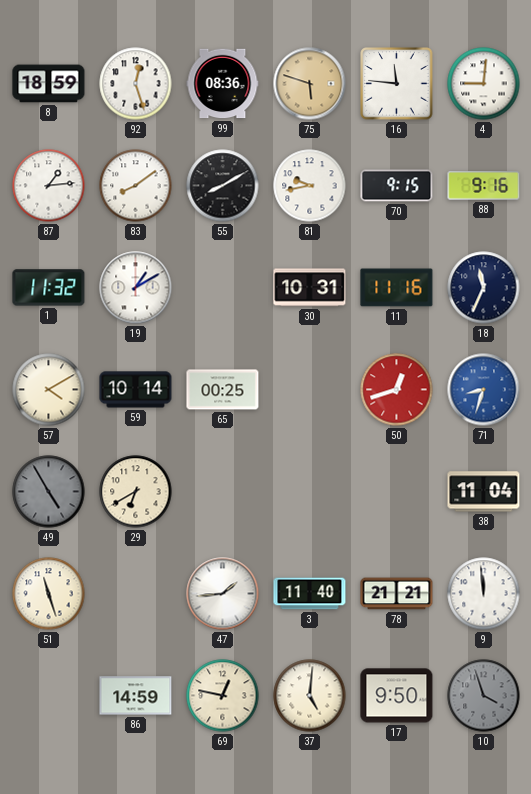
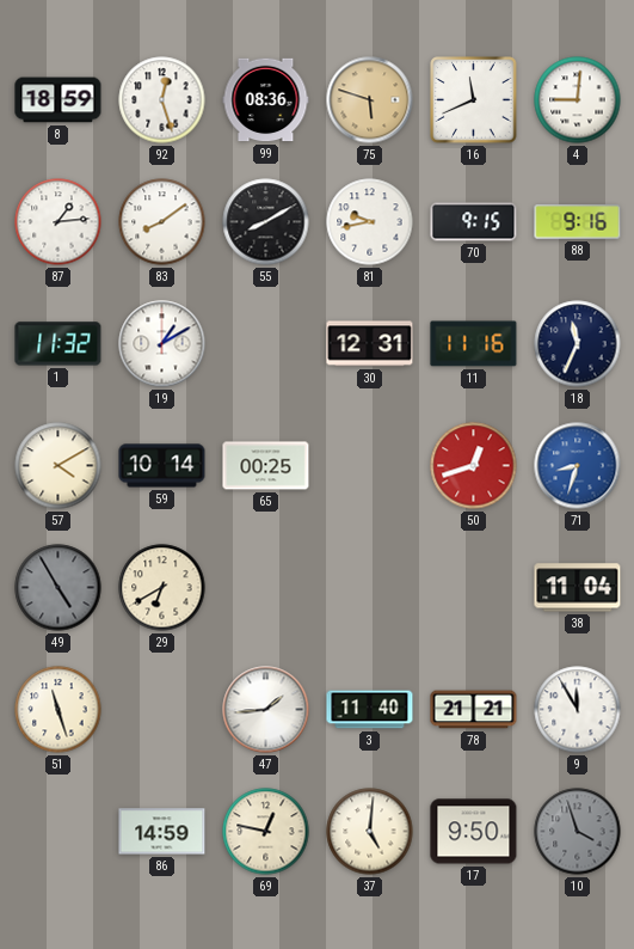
16: 11:46 -> 11:41
30: 10:31 -> 12:31
9: 11:59 -> 11:55
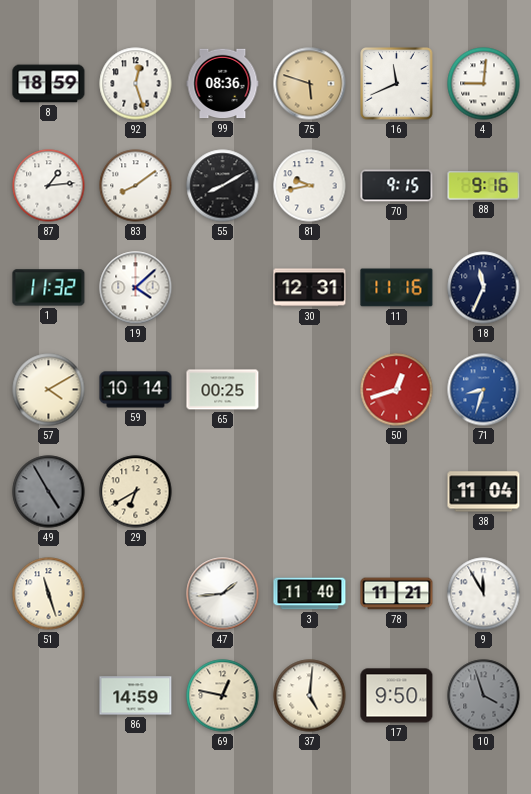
19: 1:10 -> 4:08
78: 21:21 -> 11:21
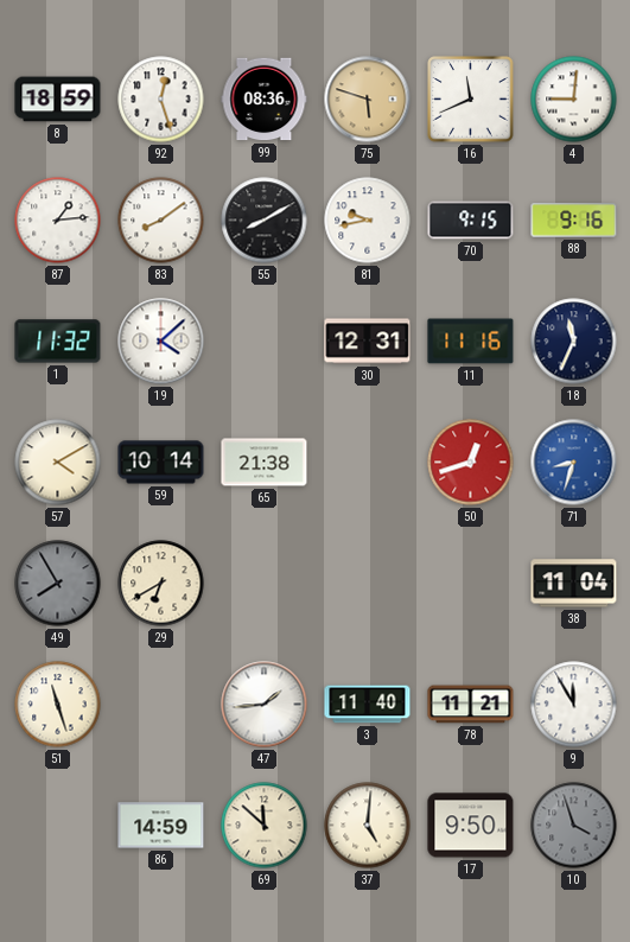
65: 00:25 -> 21:38
49: 4:55 -> 7:55
69: 12:47 -> 11:52
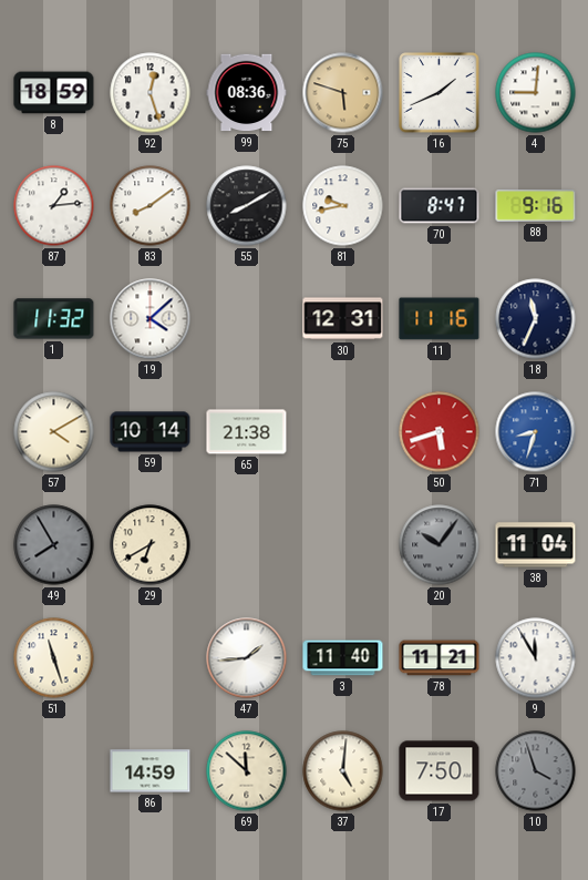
16: 11:41 -> 1:41
70: 9:15 -> 8:47
50: 12:42 -> 5:42
20: none -> 10:06
17: 9:50 -> 7:50
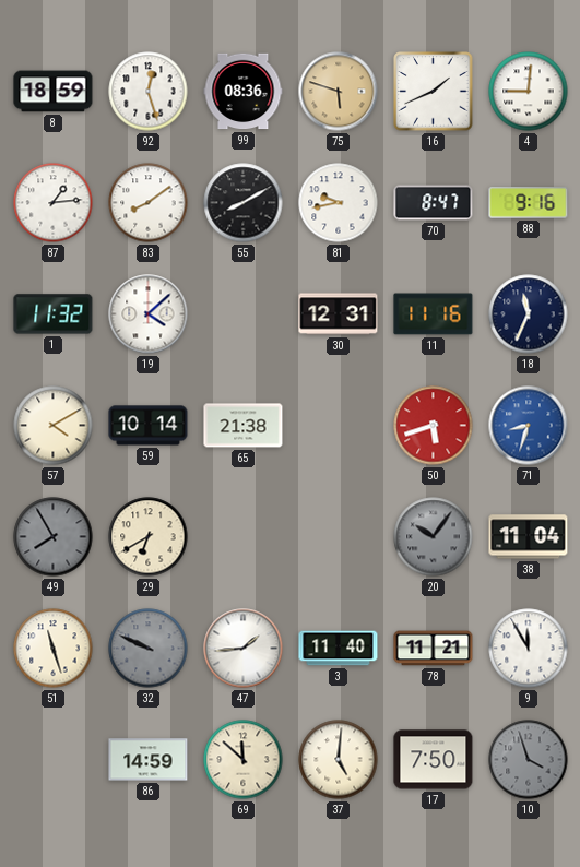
32: none -> 9:49
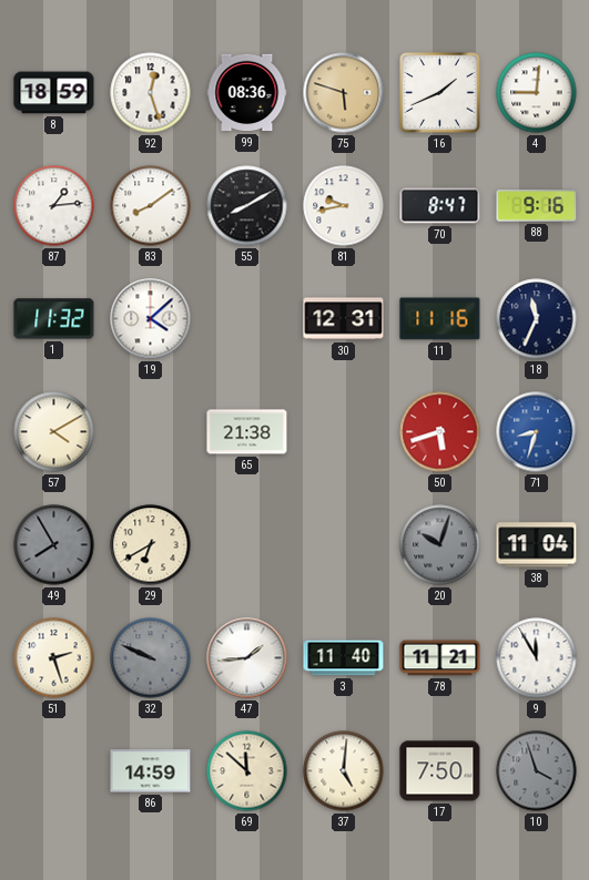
59: 10:14 -> none
20: 10:06 -> 10:03
51: 11:27 -> 2:27
